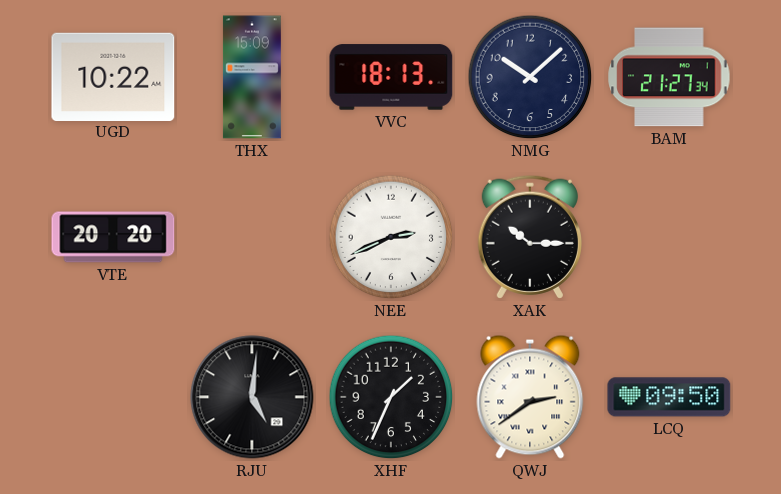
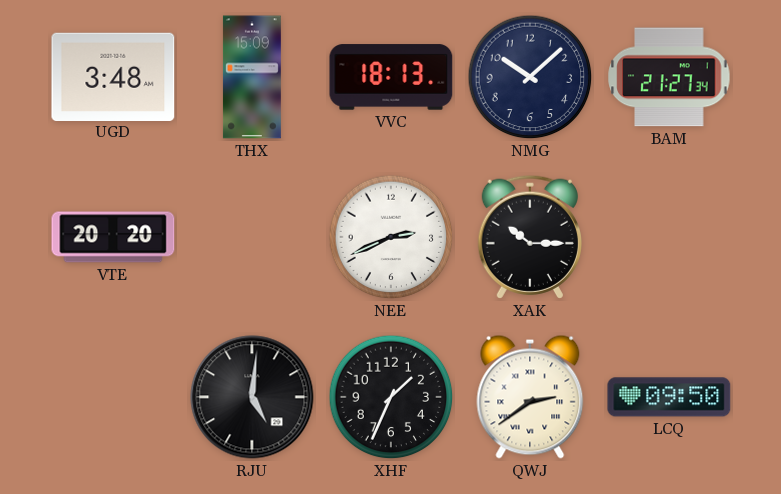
UGD: 10:22 -> 3:48
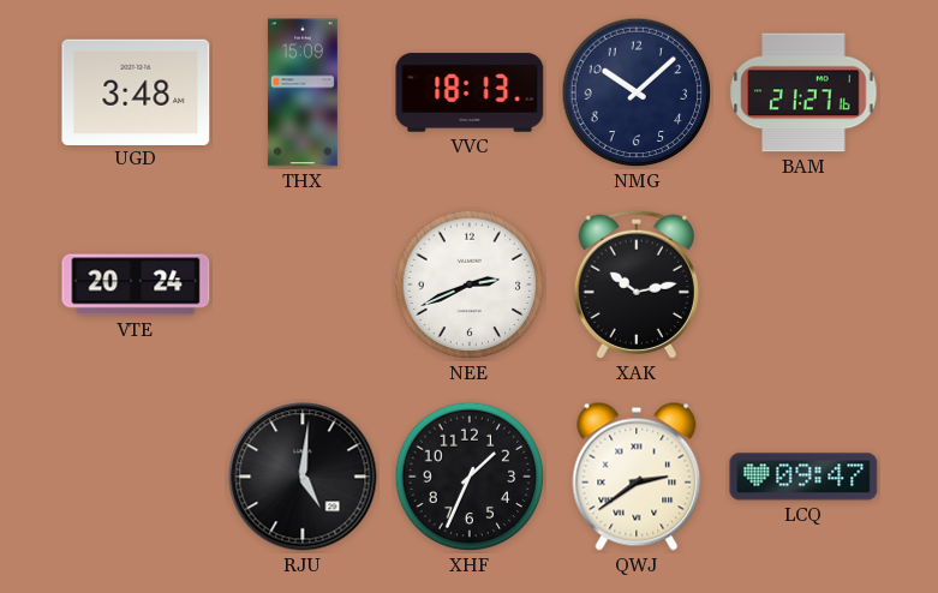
BAM: 21:27:34 -> 21:27:16
VTE: 20:20 -> 20:24
XAK: 10:15 -> 10:13
LCQ: 09:50 -> 09:47
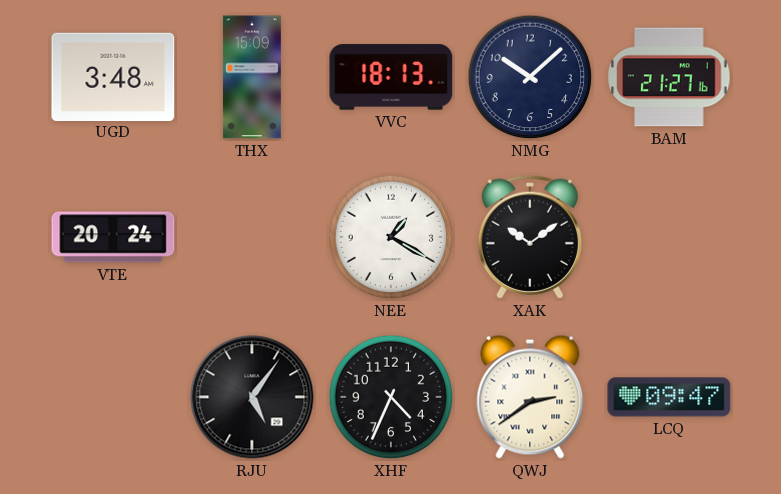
NEE: 2:41 -> 1:20
XAK: 10:13 -> 10:09
RJU: 5:01 -> 5:06
XHF: 1:34 -> 4:34
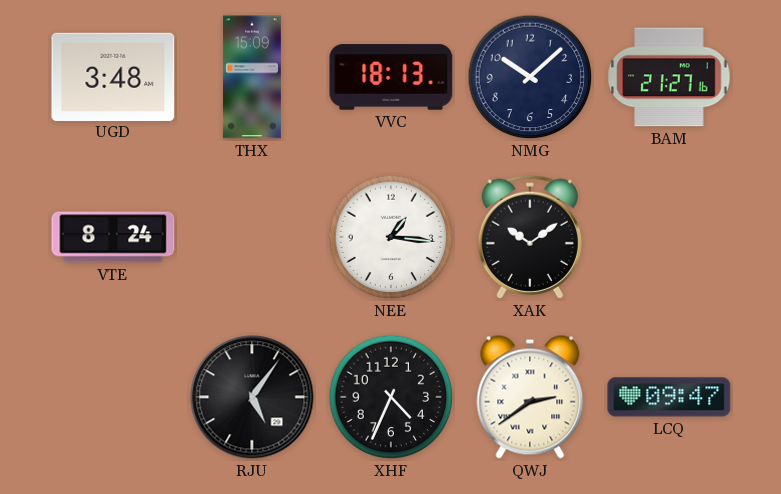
VTE: 20:24 -> 8:24
NEE: 1:20 -> 1:16
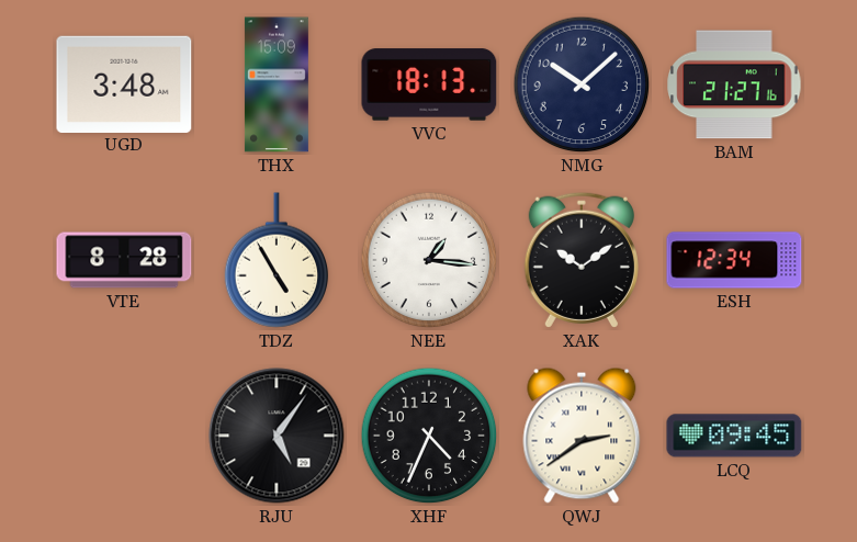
VTE: 8:24 -> 8:28
TDZ: none -> 4:55
ESH: none -> 12:34
LCQ: 09:47 -> 09:45
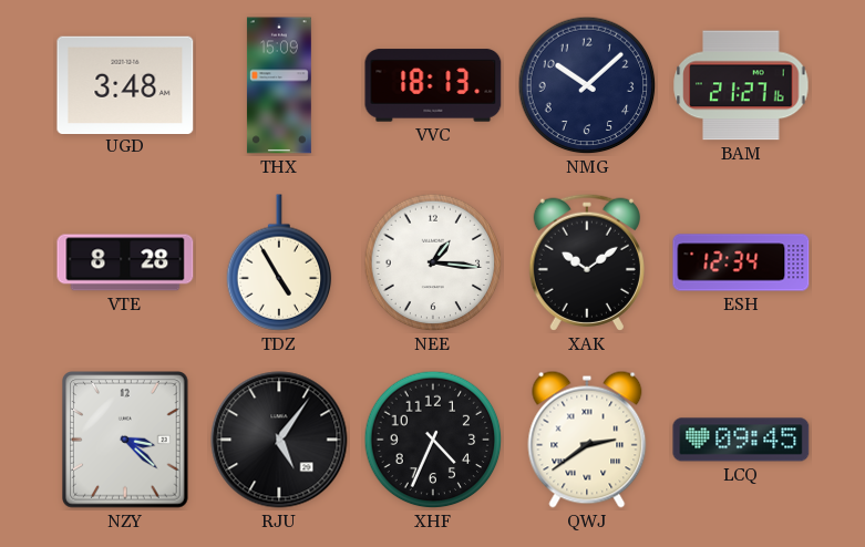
NZY: none -> 3:22
